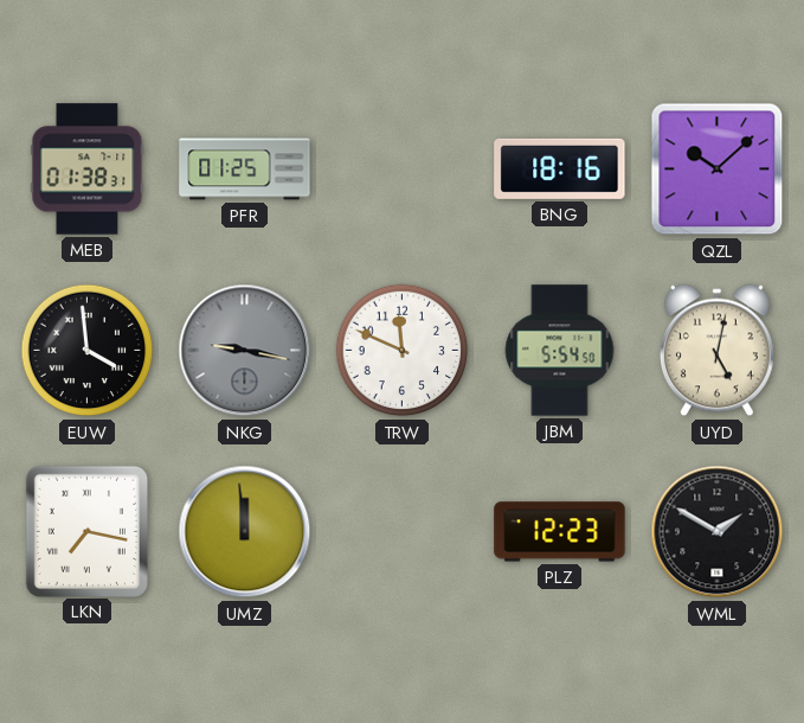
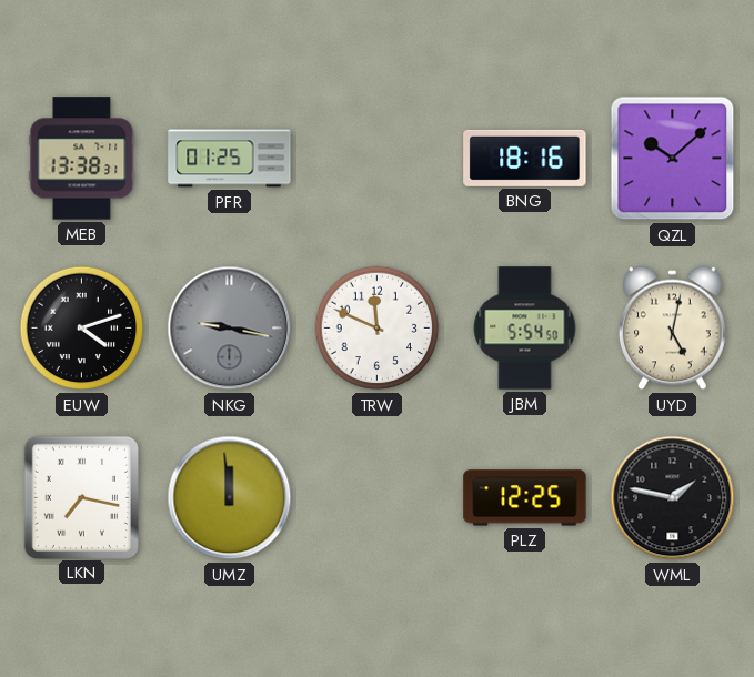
MEB: 01:38 -> 13:38
EUW: 3:59 -> 4:12
PLZ: 12:23 -> 12:25
WML: 1:50 -> 1:47
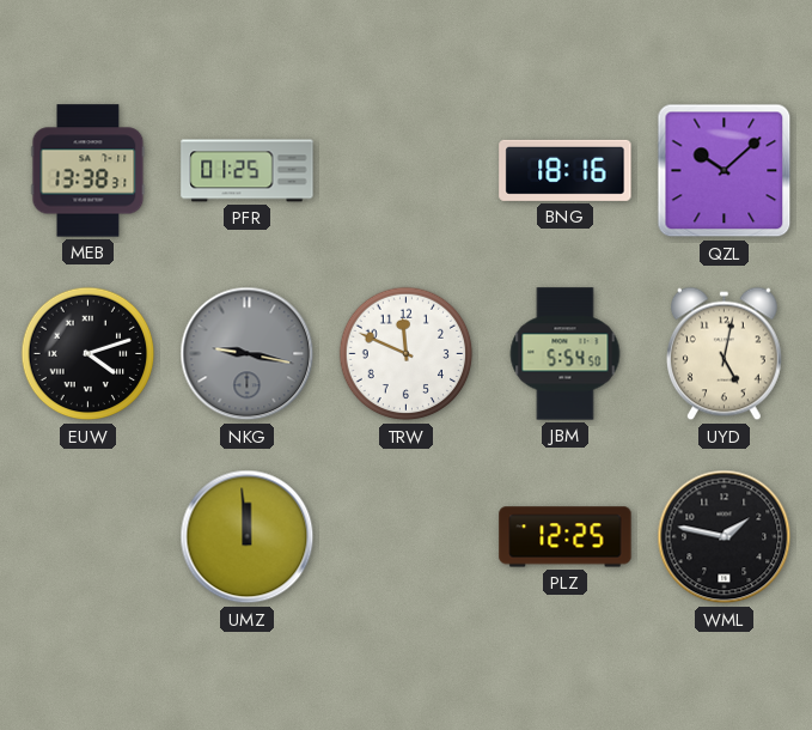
LKN: 7:17 -> none
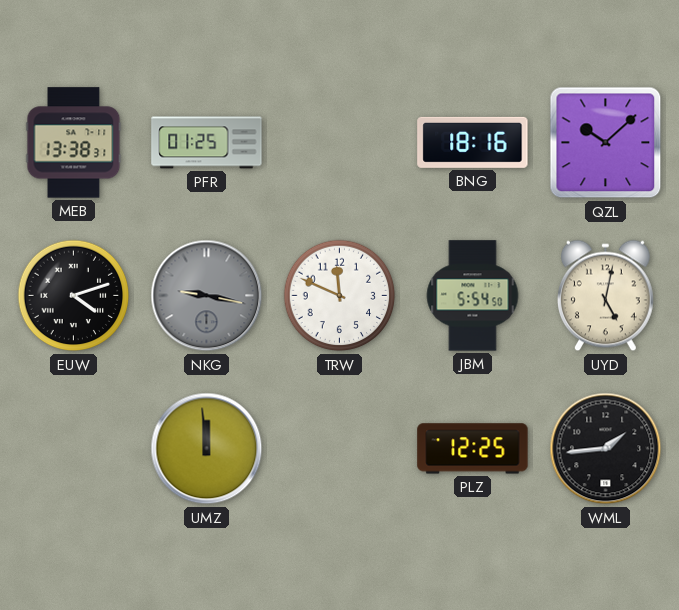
WML: 1:47 -> 1:44
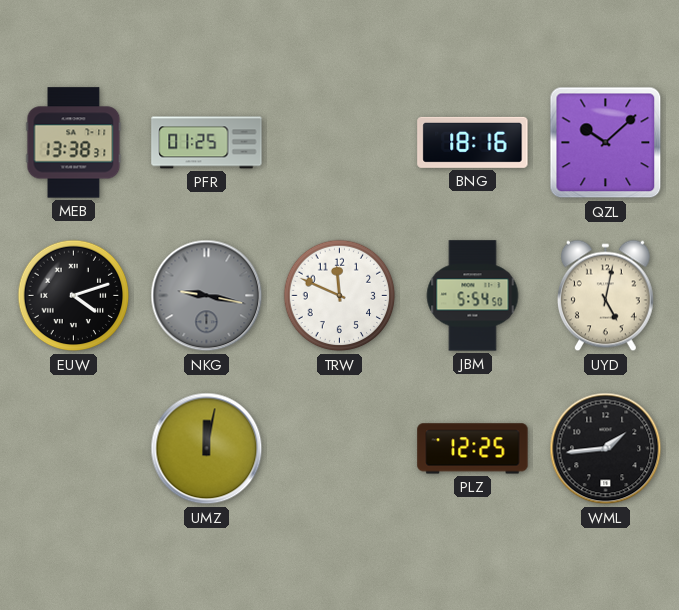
UMZ: 11:59 -> 12:02
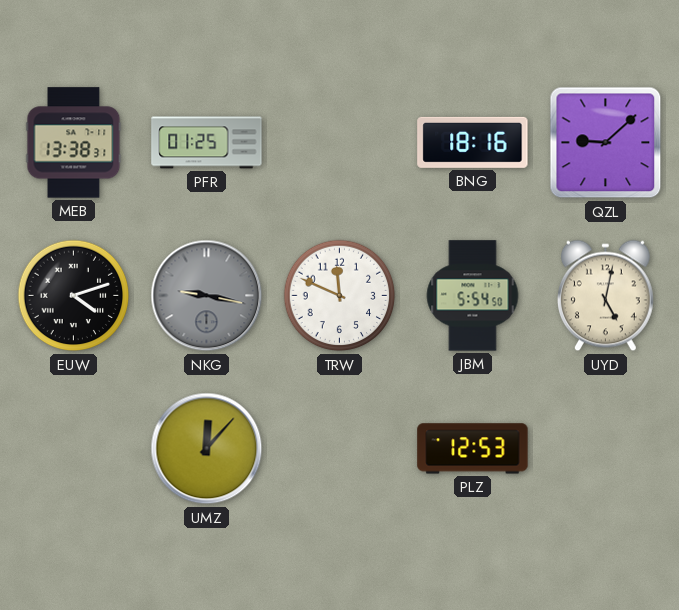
QZL: 10:08 -> 9:08
UMZ: 12:02 -> 12:07
PLZ: 12:25 -> 12:53
WML: 1:44 -> none
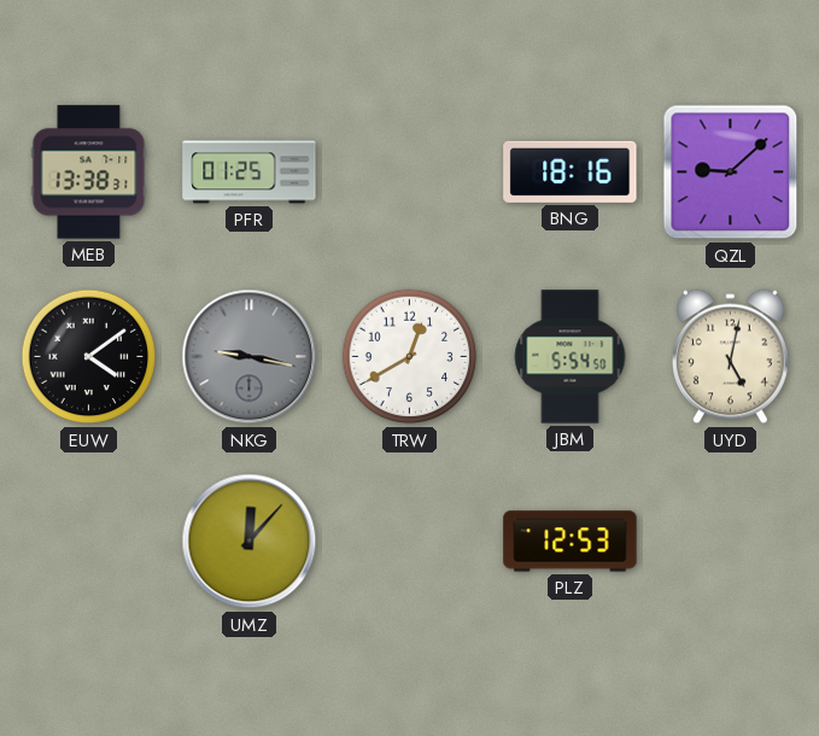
EUW: 4:12 -> 4:09
TRW: 11:49 -> 12:40
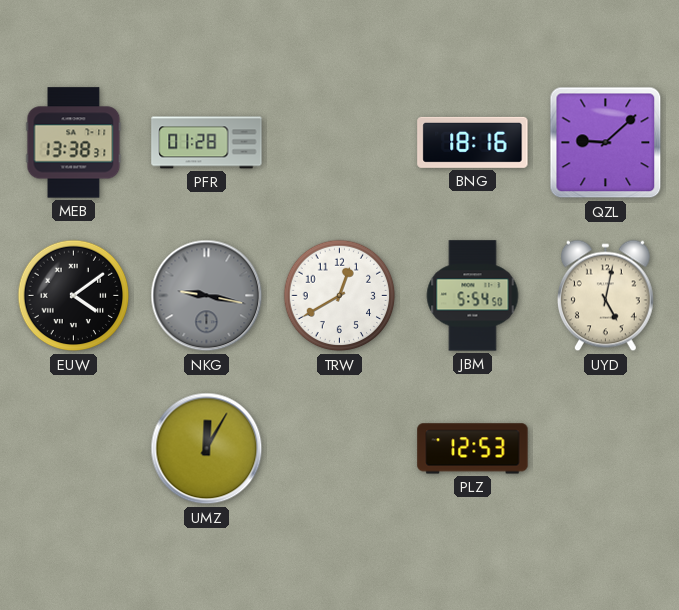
PFR: 01:25 -> 01:28
UMZ: 12:07 -> 12:05
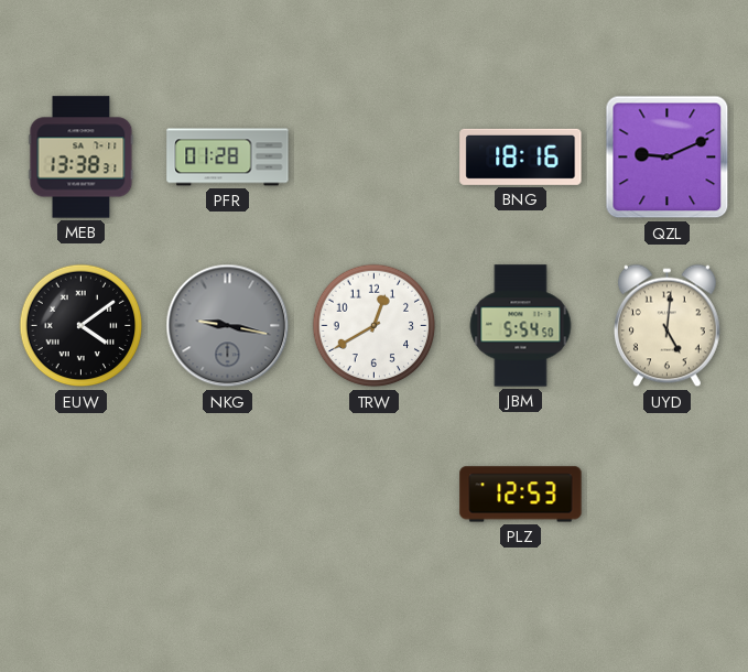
QZL: 9:08 -> 9:11
UYD: 5:02 -> 5:01
UMZ: 12:05 -> none
